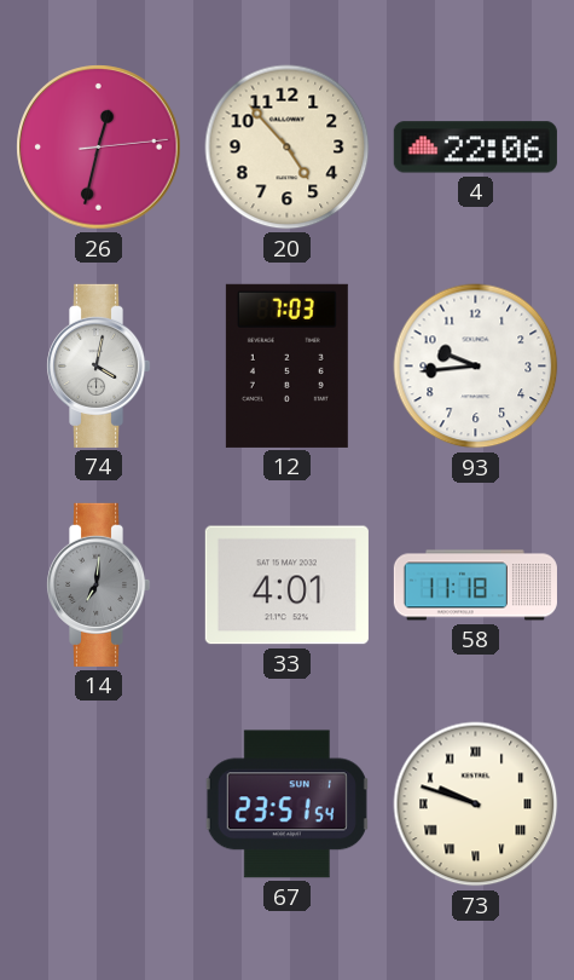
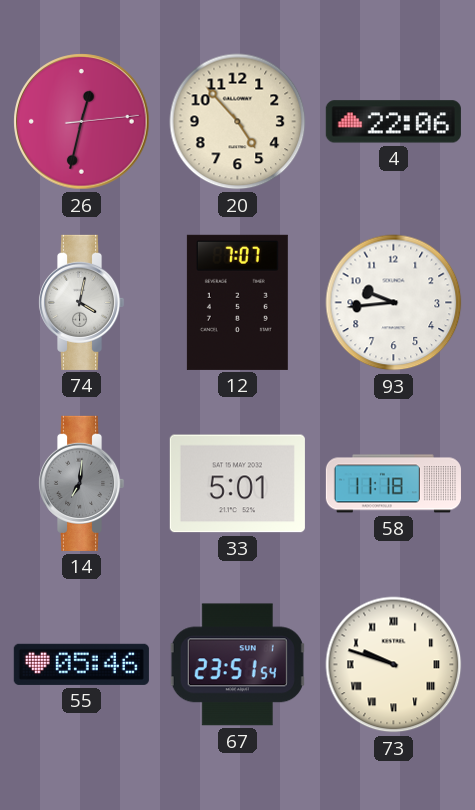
12: 7:03 -> 7:07
33: 4:01 -> 5:01
55: none -> 05:46
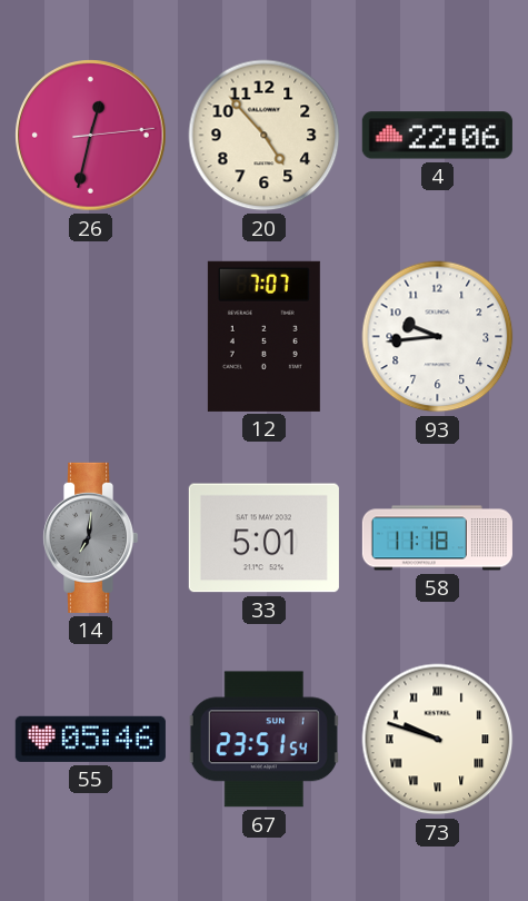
74: 4:02 -> none
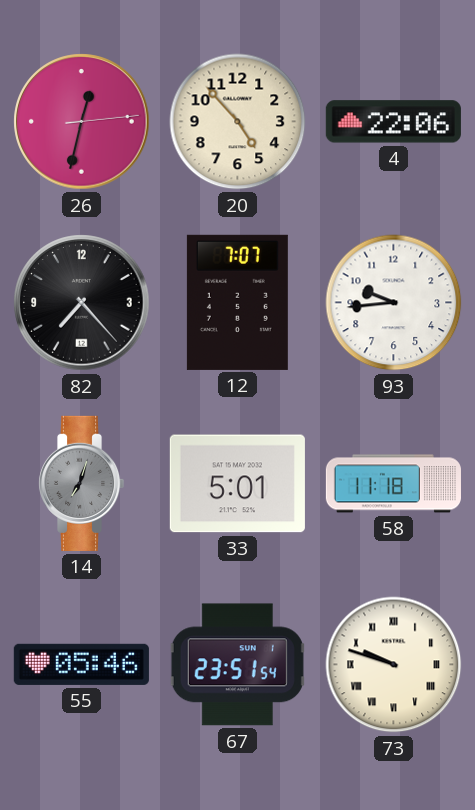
82: none -> 7:23
14: 7:01 -> 7:03
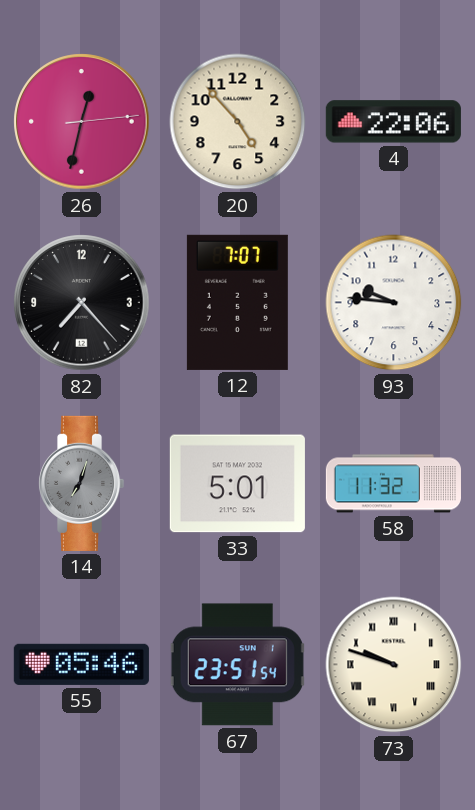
93: 9:44 -> 9:46
58: 11:18 -> 11:32
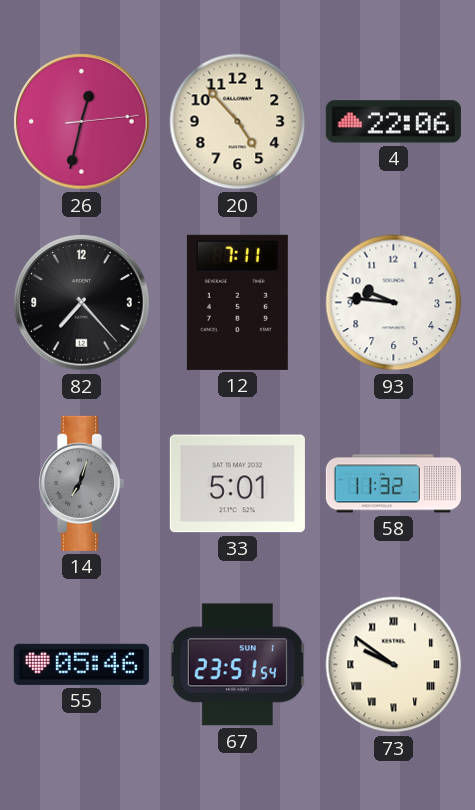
12: 7:07 -> 7:11
73: 9:48 -> 9:51
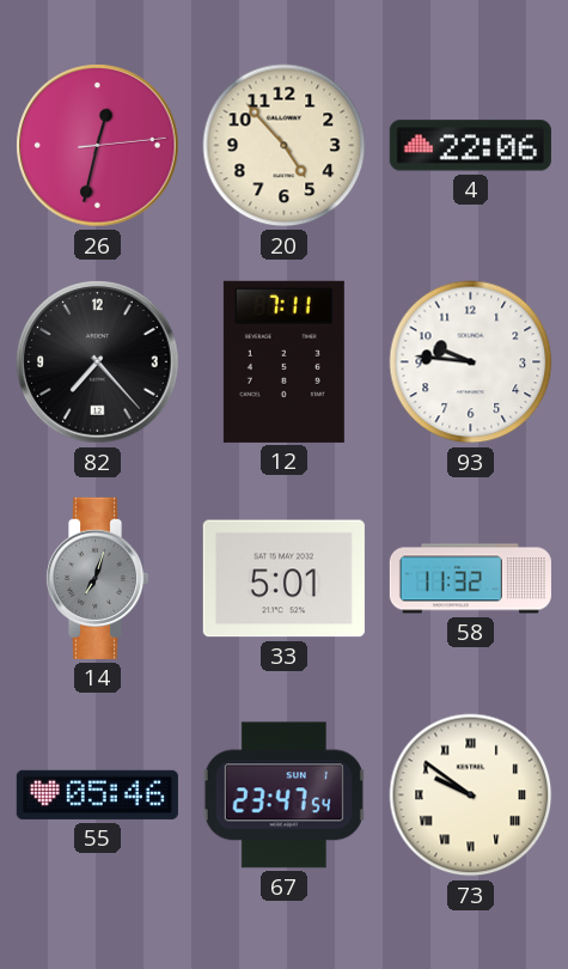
67: 23:51 -> 23:47
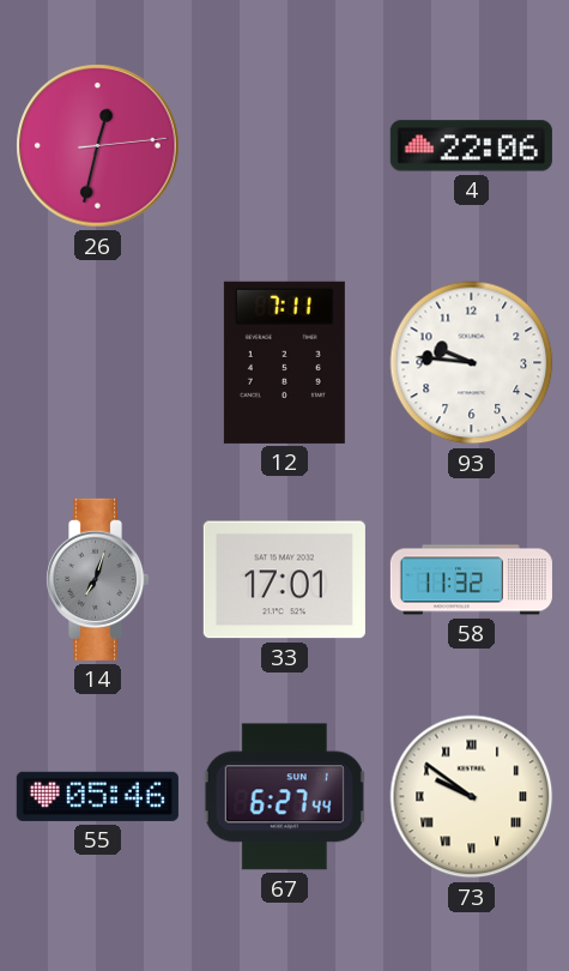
20: 4:53 -> none
82: 7:23 -> none
33: 5:01 -> 17:01
67: 23:47 -> 6:27
